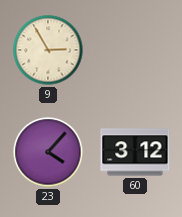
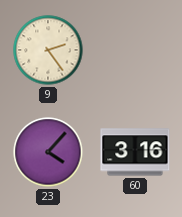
9: 2:55 -> 2:24
60: 3:12 -> 3:16
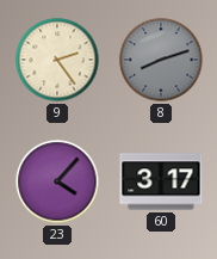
8: none -> 8:12
60: 3:16 -> 3:17
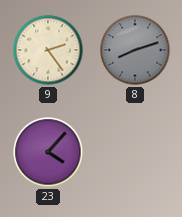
60: 3:17 -> none
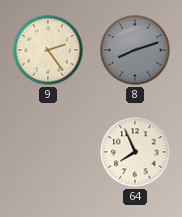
23: 4:07 -> none
64: none -> 7:56
